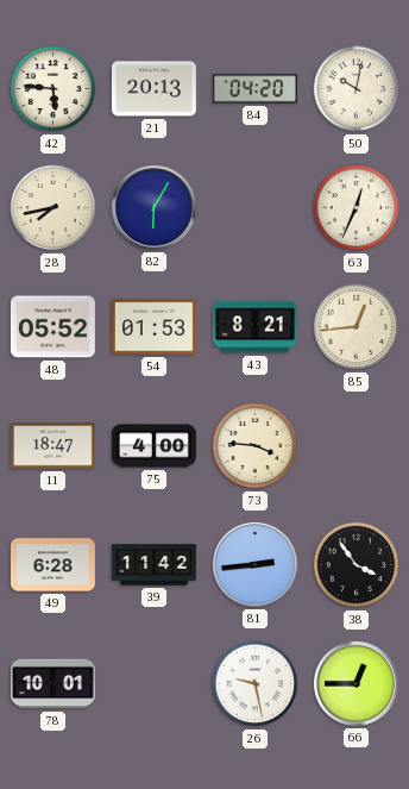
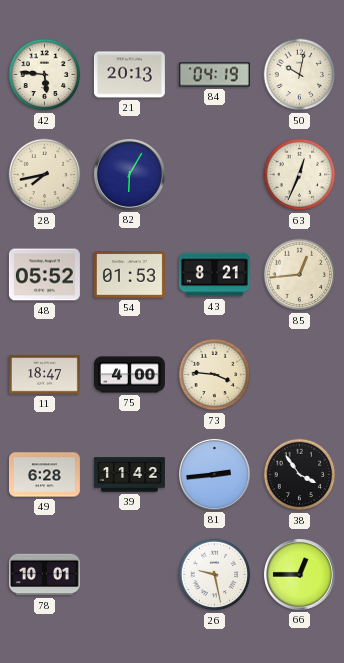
84: 04:20 -> 04:19
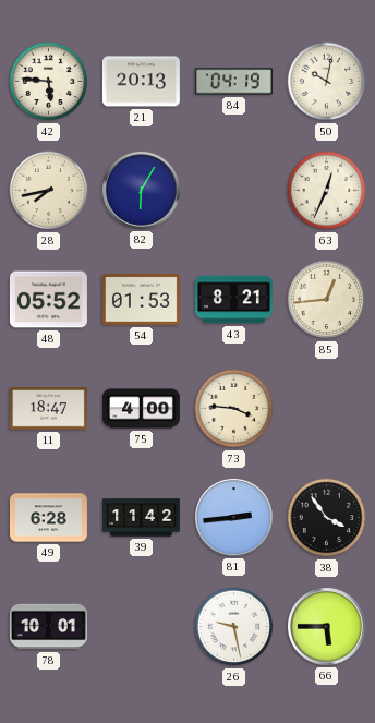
66: 12:45 -> 5:45
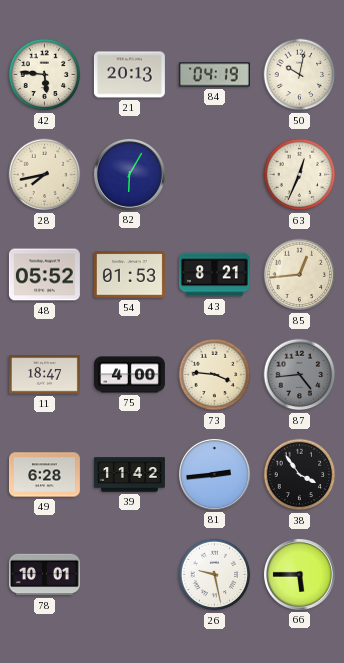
87: none -> 4:44
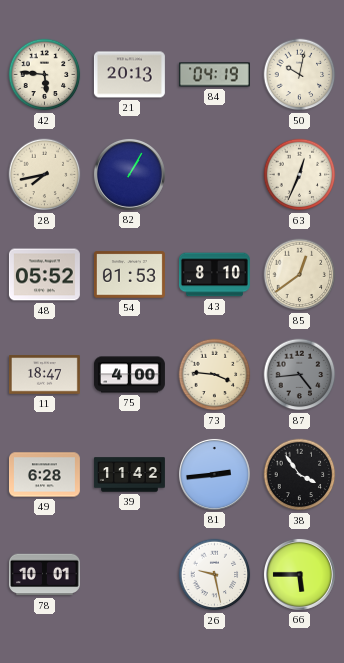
82: 6:05 -> 1:05
43: 8:21 -> 8:10
85: 12:44 -> 12:39
